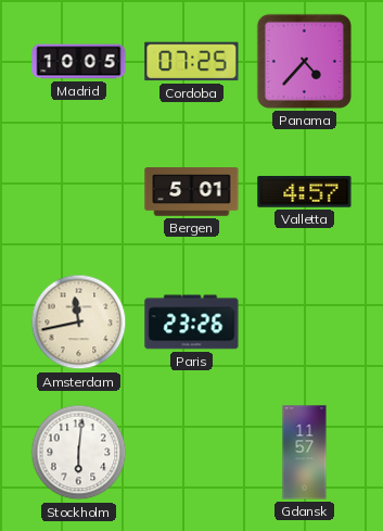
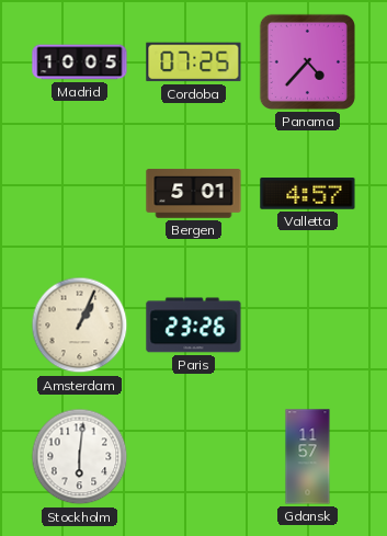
Amsterdam: 11:43 -> 1:04
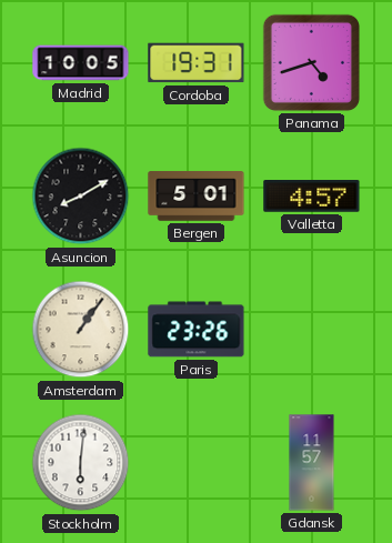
Cordoba: 07:25 -> 19:31
Panama: 4:37 -> 4:42
Asuncion: none -> 8:10
Amsterdam: 1:04 -> 1:06
